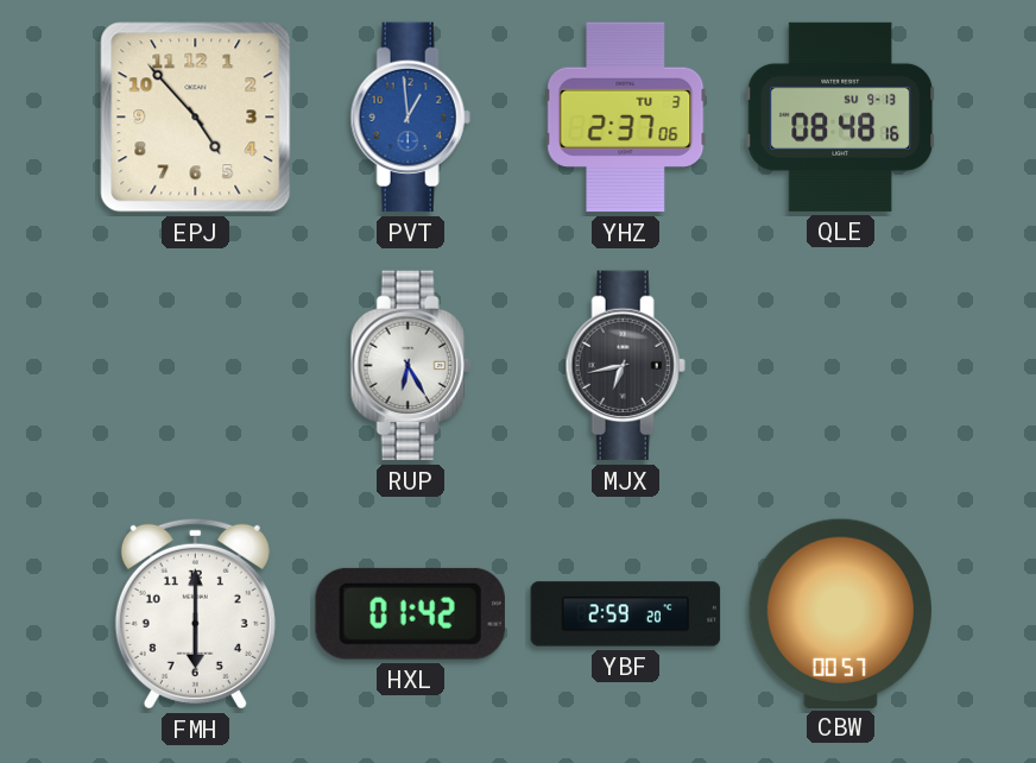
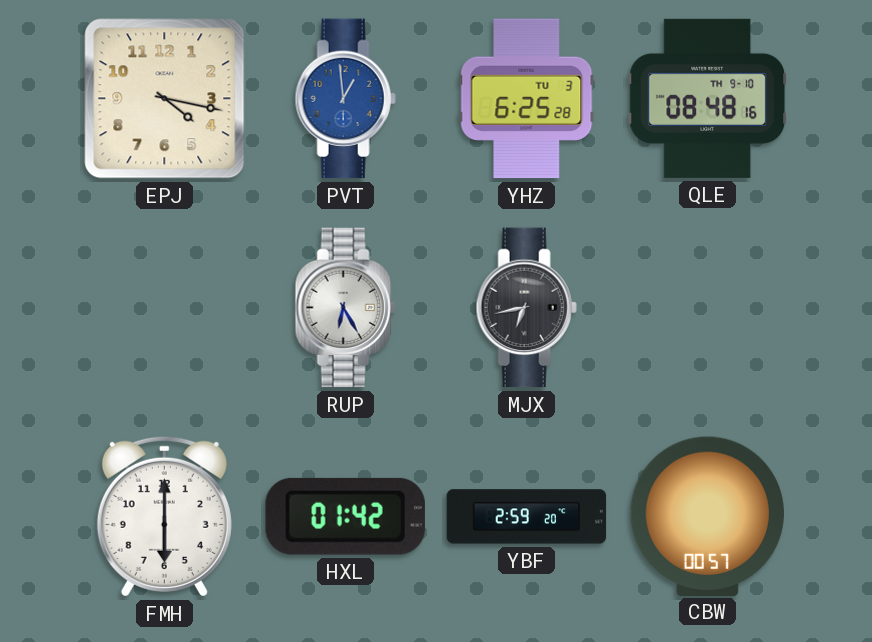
EPJ: 4:53 -> 4:17
YHZ: 2:37 -> 6:25
QLE date: SU 9-13 -> TH 9-10
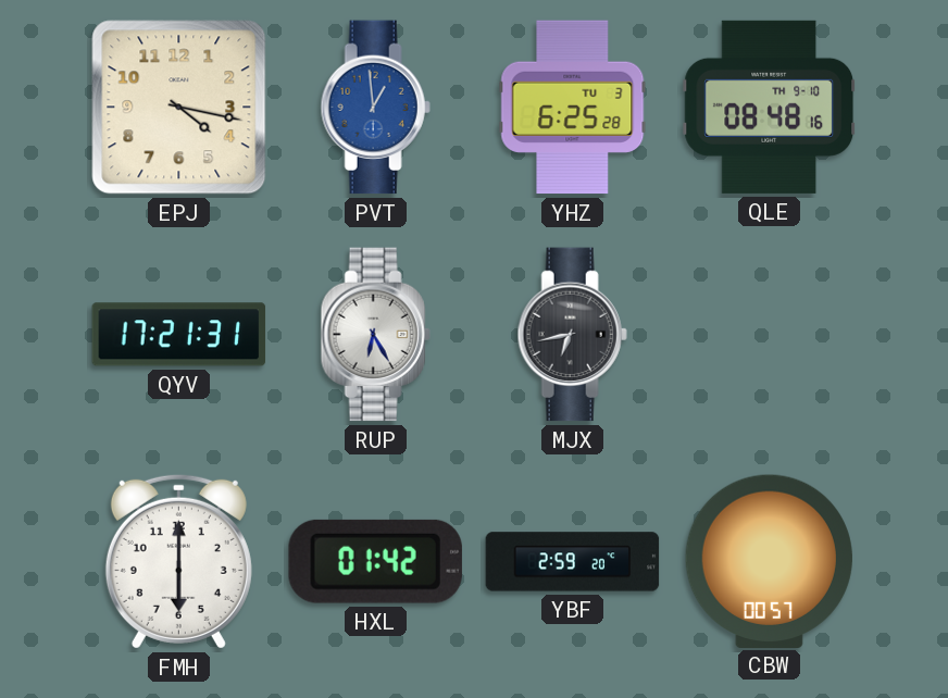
QYV: none -> 17:21
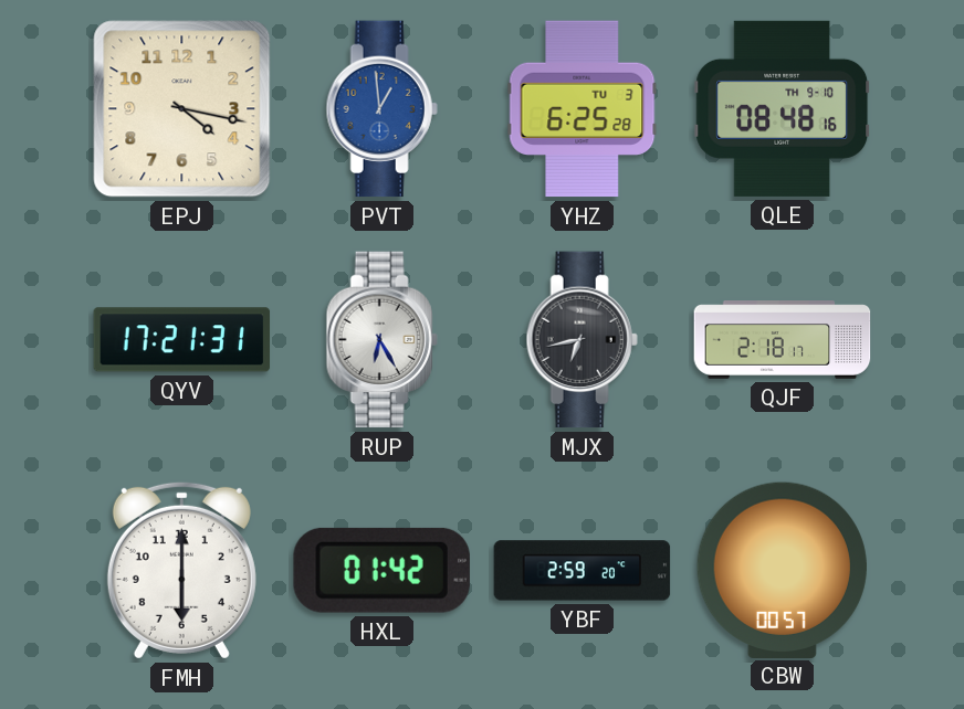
QJF: none -> 2:18
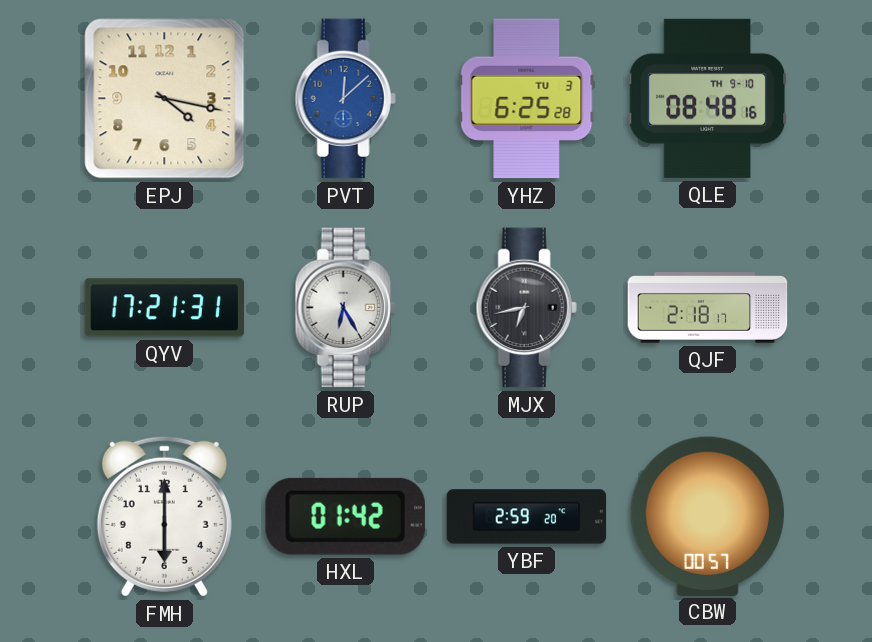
PVT: 12:59 -> 12:08
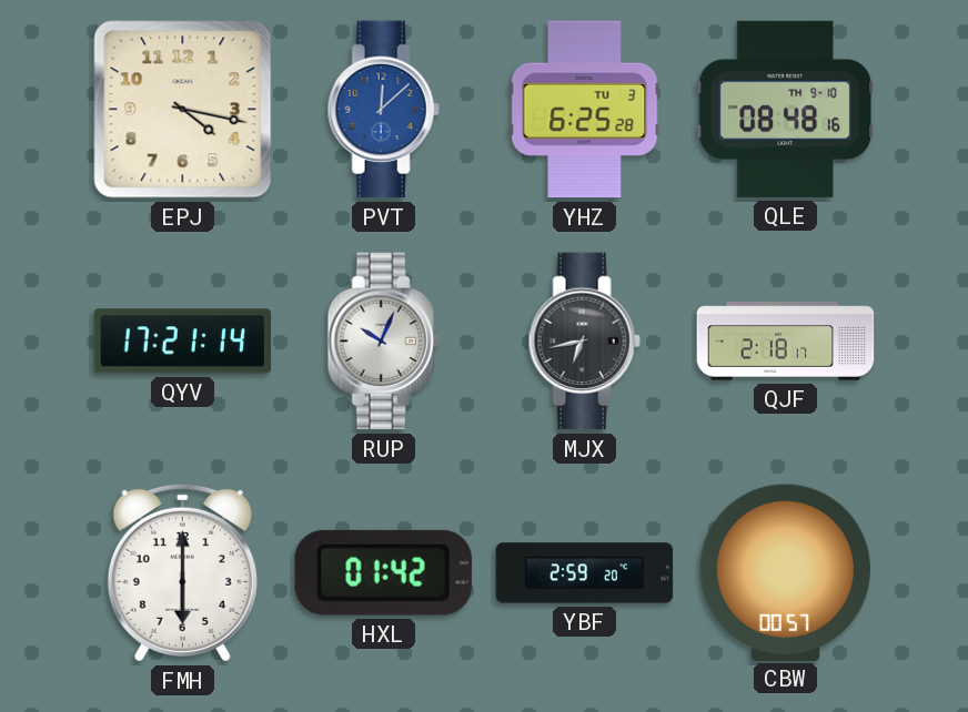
QYV: 17:21:31 -> 17:21:14
RUP: 6:25 -> 10:04
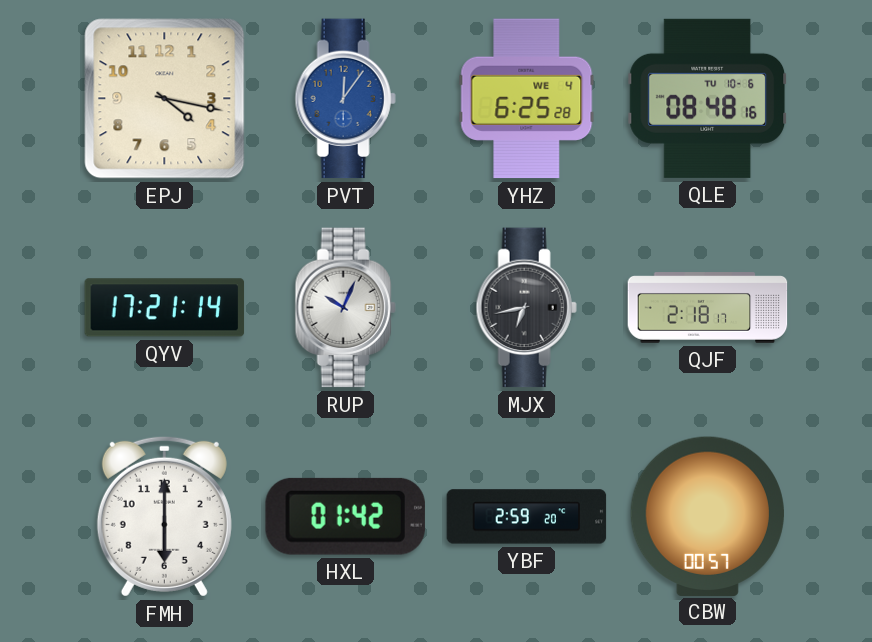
PVT: 12:08 -> 12:06
YHZ date: TU 3 -> WE 4
QLE date: TH 9-10 -> TU 10-6
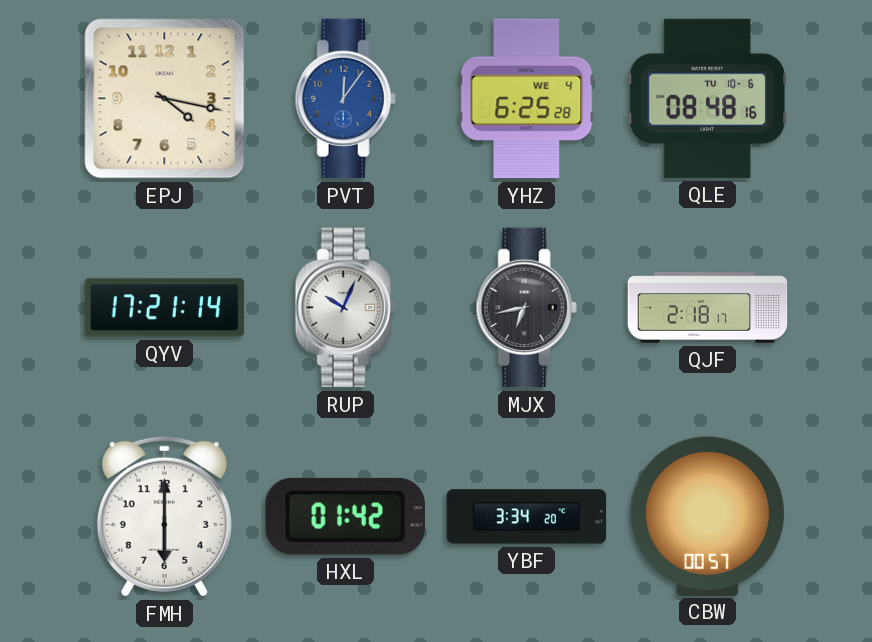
YBF: 2:59 -> 3:34
